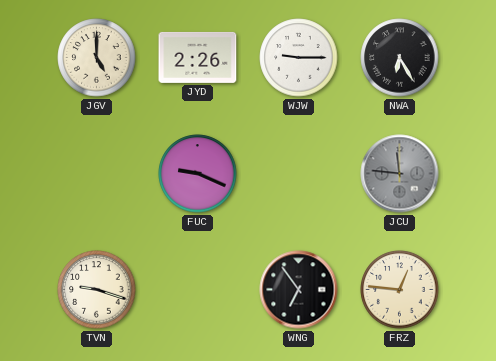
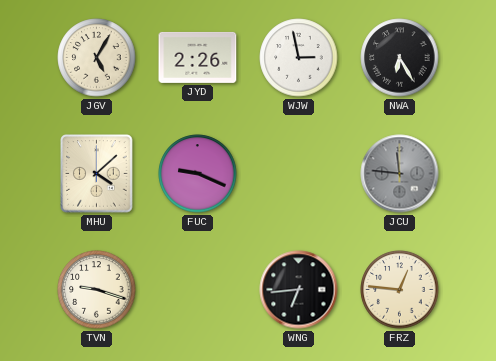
JGV: 5:00 -> 5:05
WJW: 9:15 -> 2:58
MHU: none -> 4:08
WNG: 6:54 -> 6:44
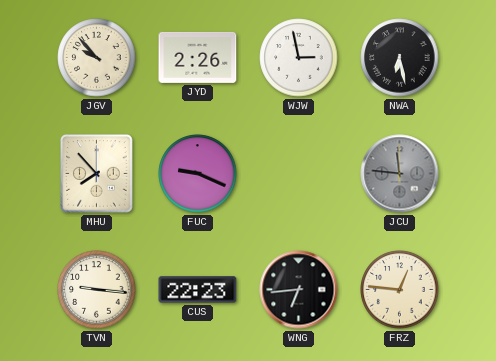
JGV: 5:05 -> 9:53
NWA: 6:25 -> 6:28
MHU: 4:08 -> 7:53
TVN: 9:18 -> 9:16
CUS: none -> 22:23
